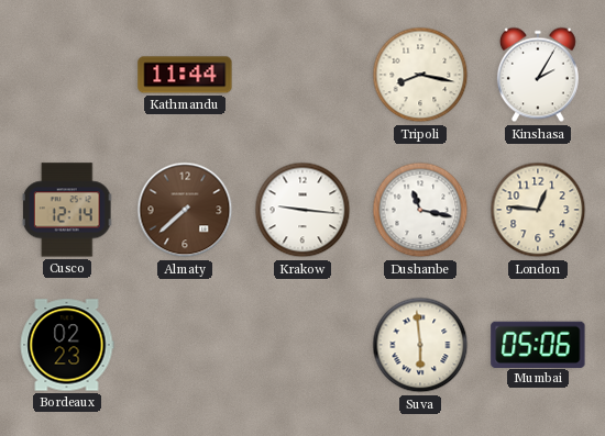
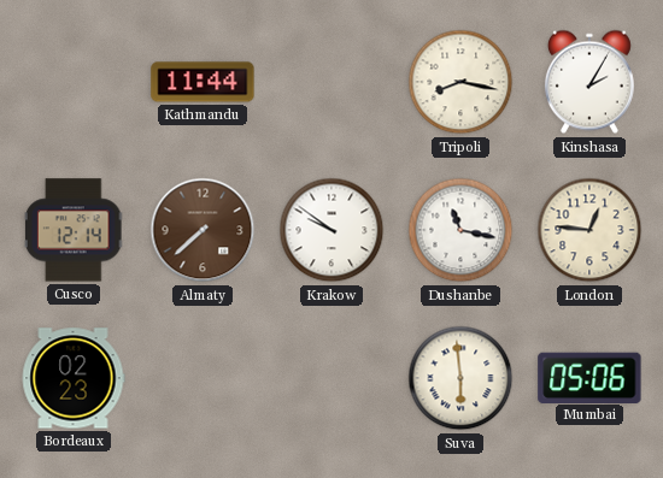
Krakow: 9:16 -> 9:51
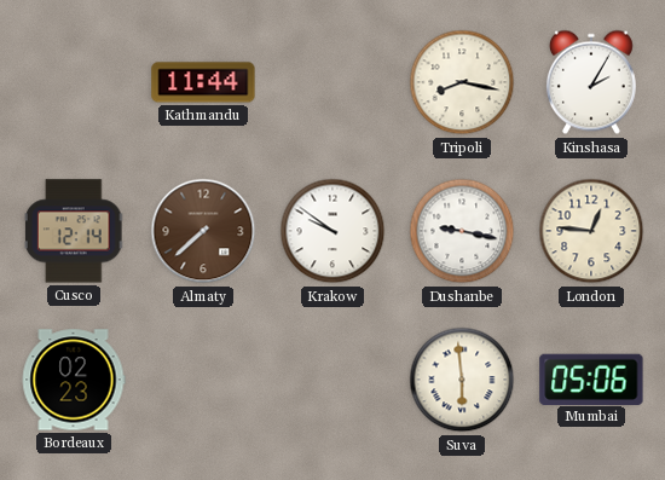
Dushanbe: 11:17 -> 9:17
